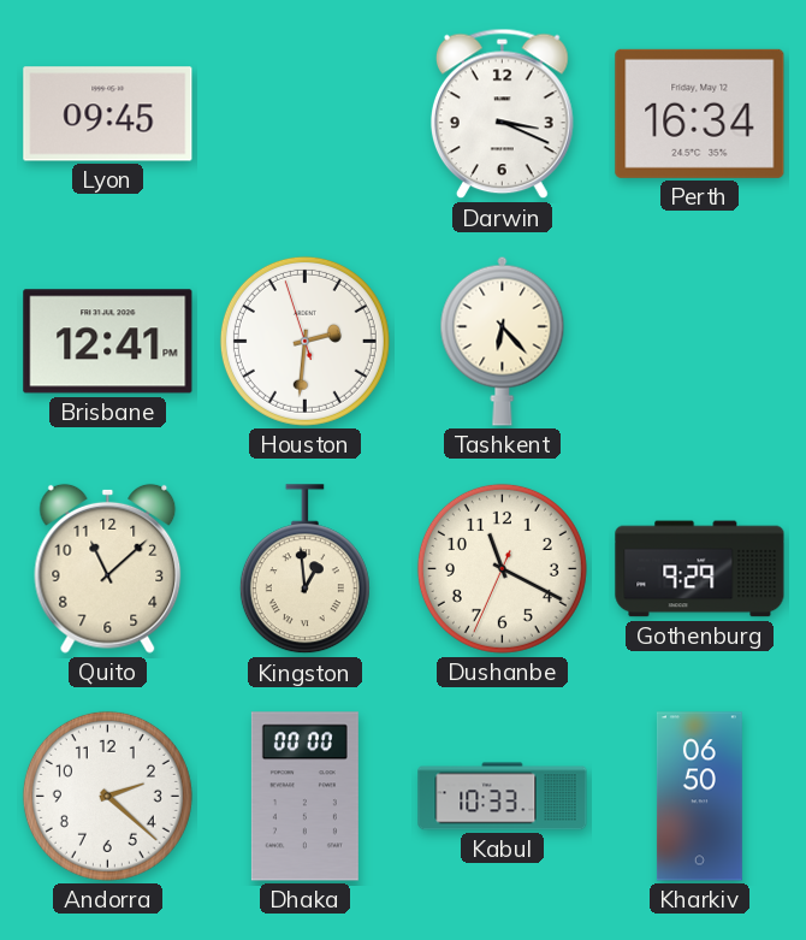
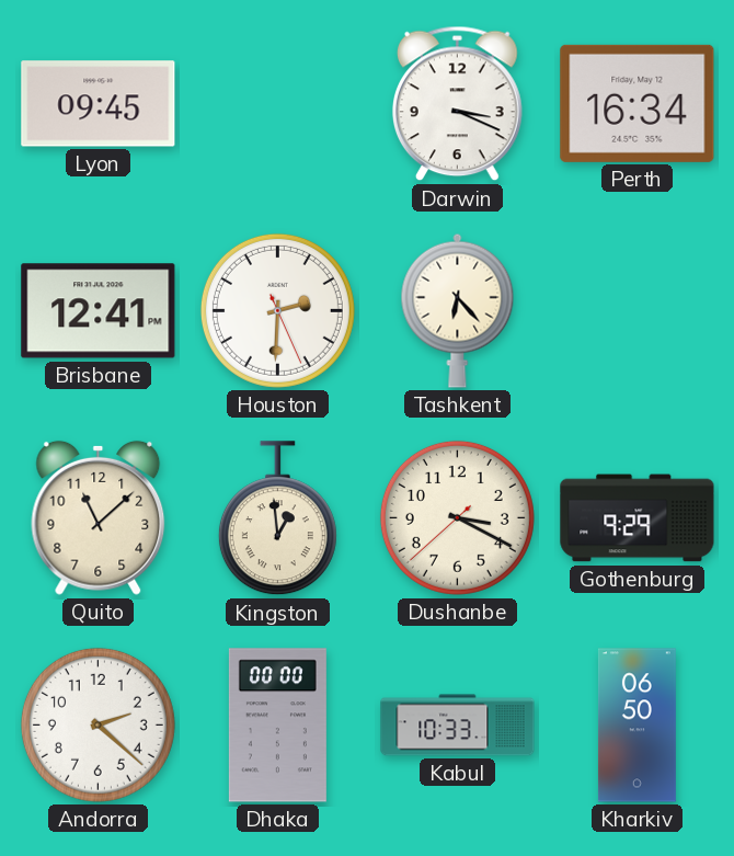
Houston: 2:30:57 -> 2:30:26
Dushanbe: 11:19 -> 3:19
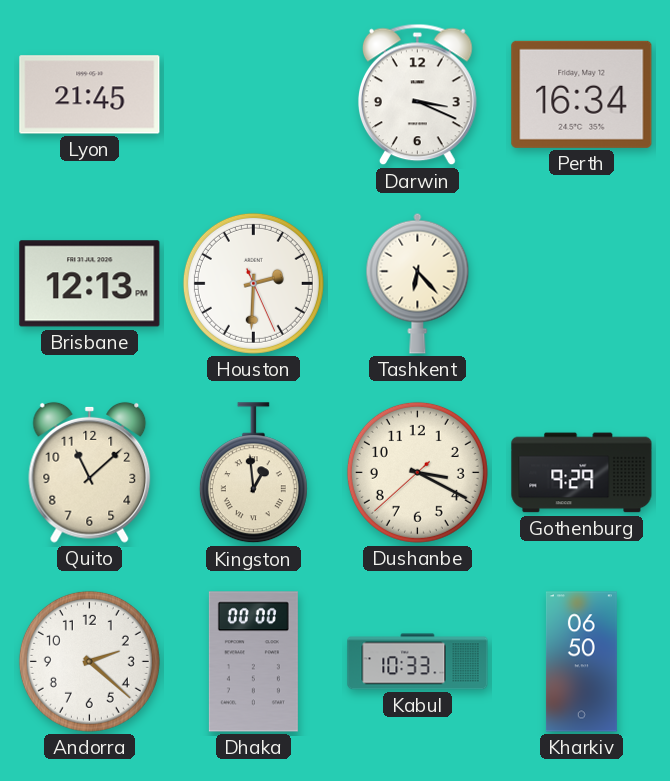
Lyon: 09:45 -> 21:45
Brisbane: 12:41 -> 12:13
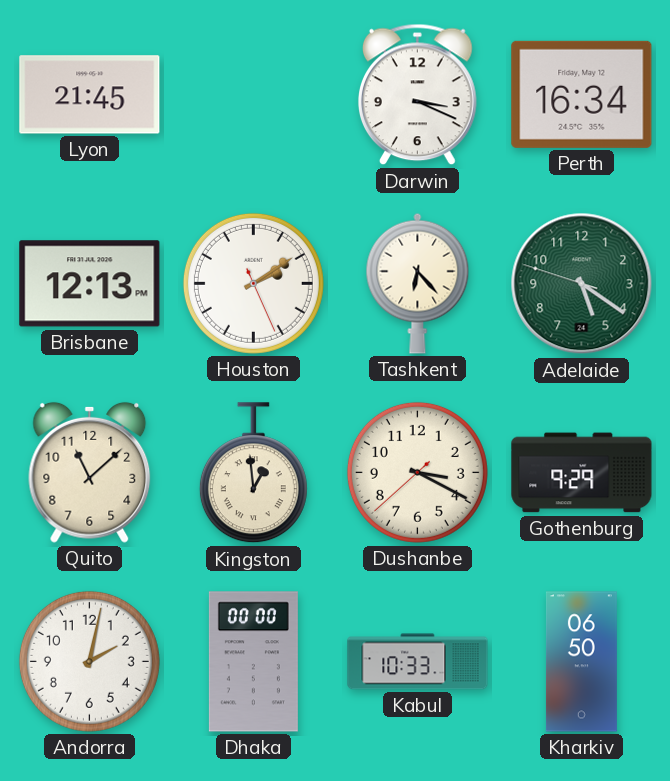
Houston: 2:30 -> 2:09
Adelaide: none -> 5:20
Andorra: 2:22 -> 2:02
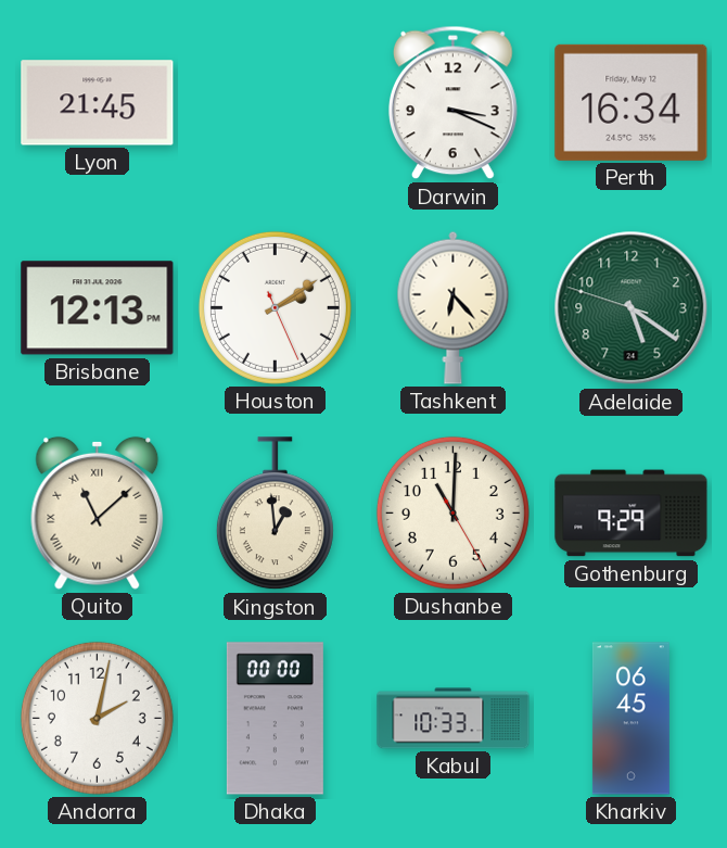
Quito numerals: Arabic -> Roman
Dushanbe: 3:19 -> 11:00
Kharkiv: 06:50 -> 06:45
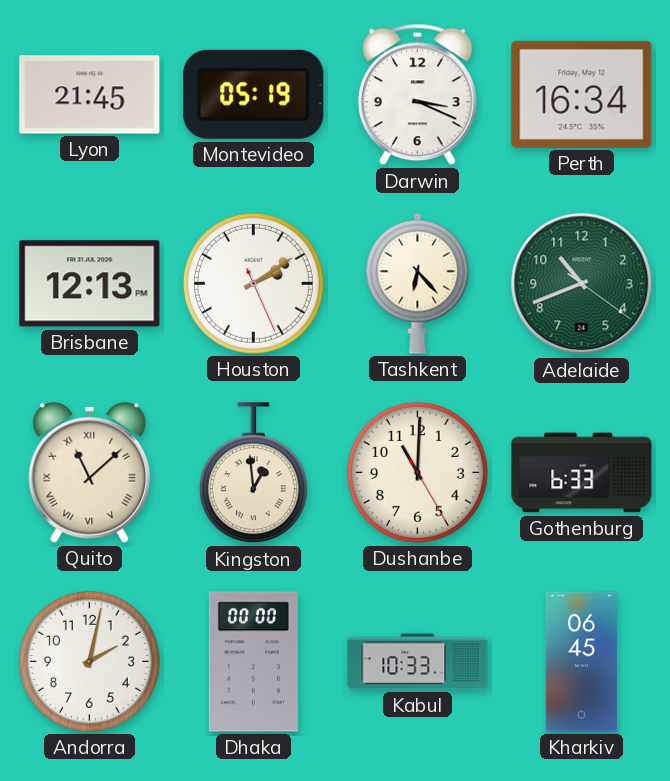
Montevideo: none -> 05:19
Adelaide: 5:20 -> 10:41
Gothenburg: 9:29 -> 6:33
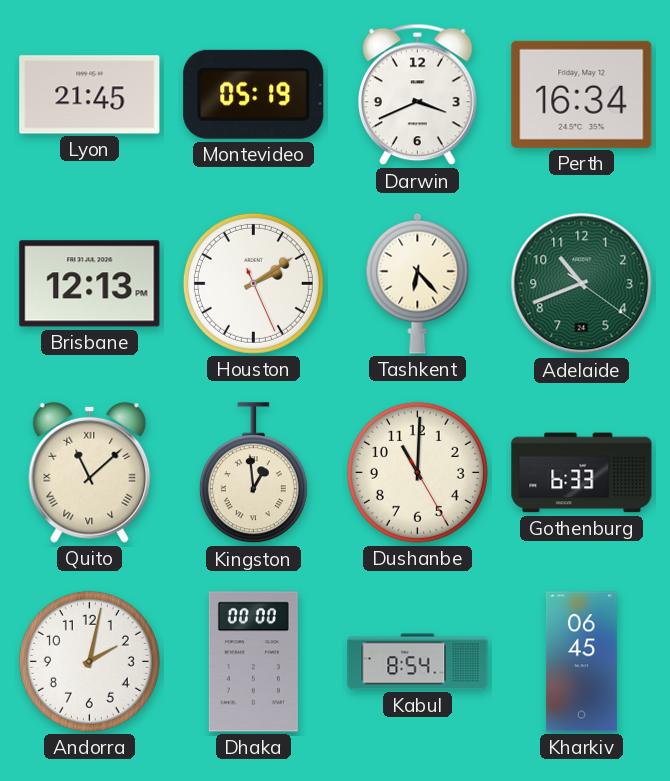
Darwin: 3:19 -> 3:41
Kabul: 10:33 -> 8:54
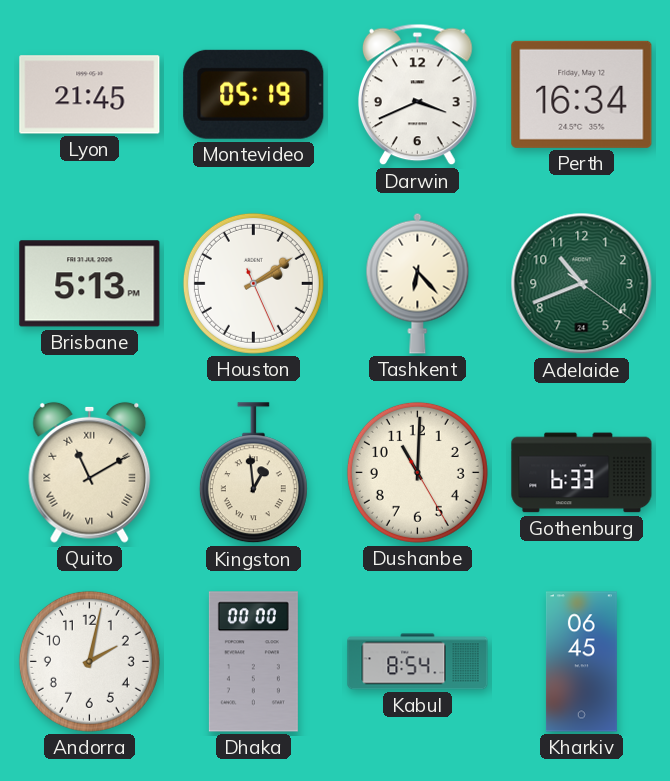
Brisbane: 12:13 -> 5:13
Quito: 11:08 -> 11:10
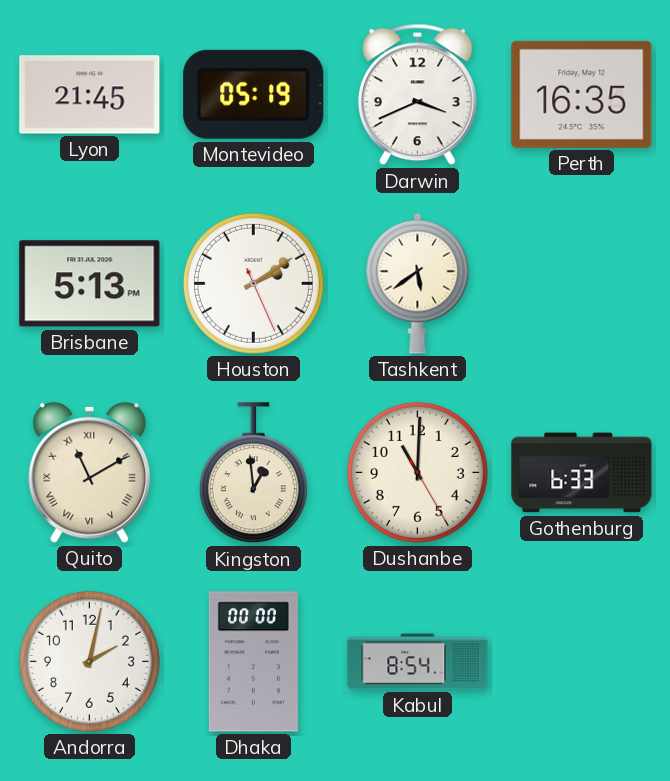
Perth: 16:34 -> 16:35
Tashkent: 6:23 -> 5:39
Adelaide: 10:41 -> none
Kharkiv: 06:45 -> none
